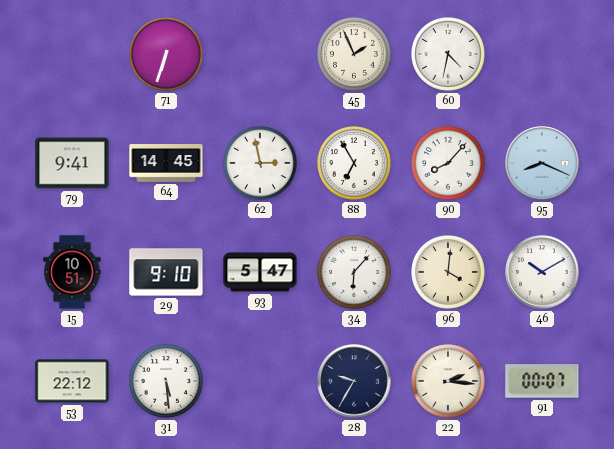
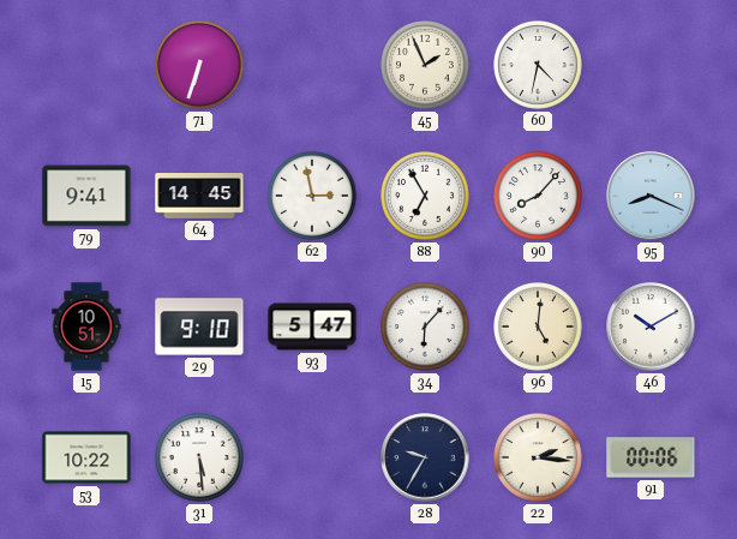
96: 4:01 -> 5:01
53: 22:12 -> 10:22
91: 00:07 -> 00:06
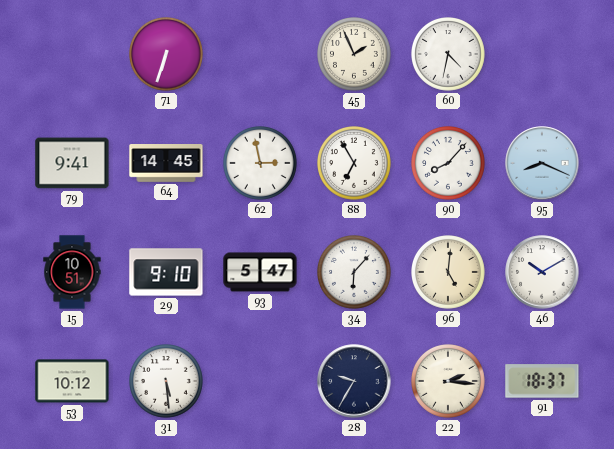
53: 10:22 -> 10:12
91: 00:06 -> 18:37
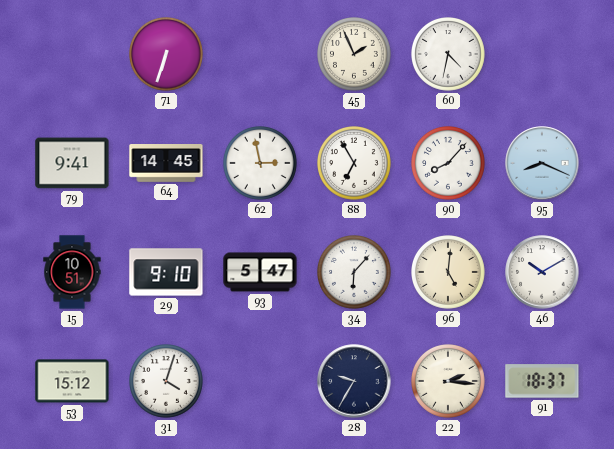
53: 10:12 -> 15:12
31: 5:29 -> 4:03
